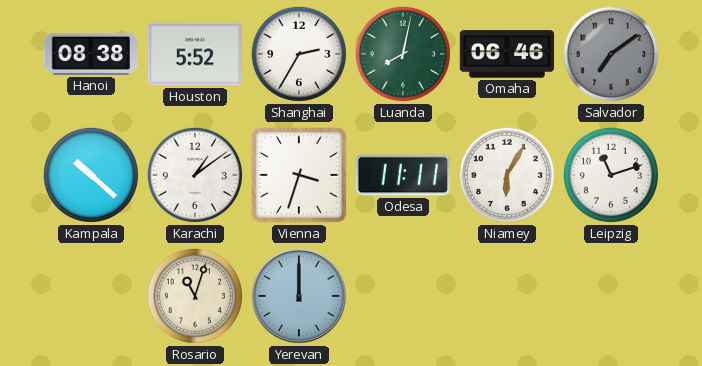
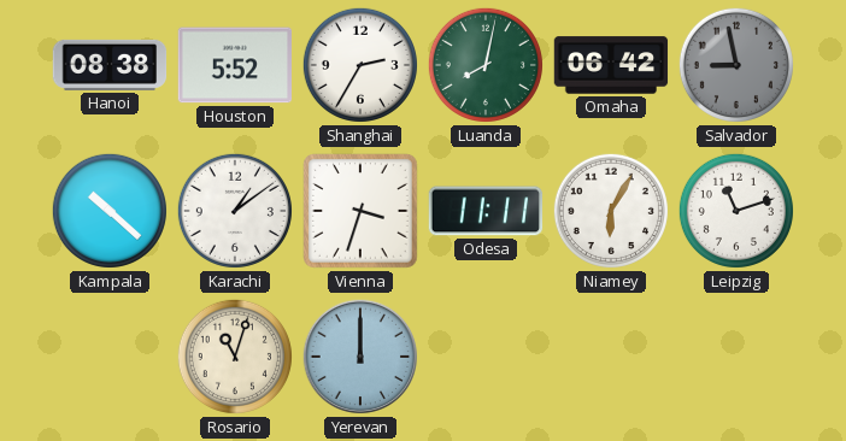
Omaha: 06:46 -> 06:42
Salvador: 7:09 -> 8:58
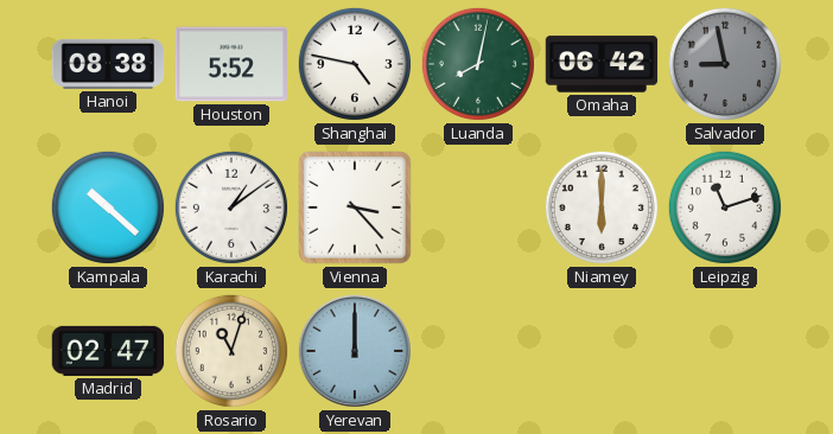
Shanghai: 2:35 -> 4:47
Vienna: 3:33 -> 3:23
Odesa: 11:11 -> none
Niamey: 6:05 -> 6:00
Madrid: none -> 02:47
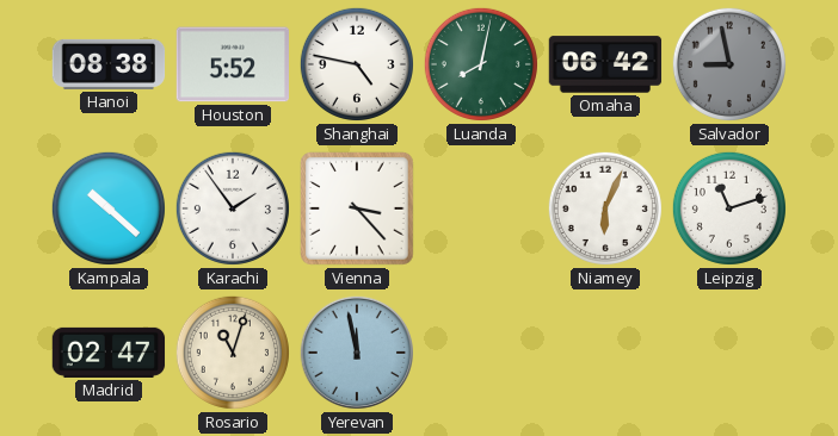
Karachi: 1:09 -> 1:54
Niamey: 6:00 -> 6:04
Yerevan: 12:00 -> 11:58
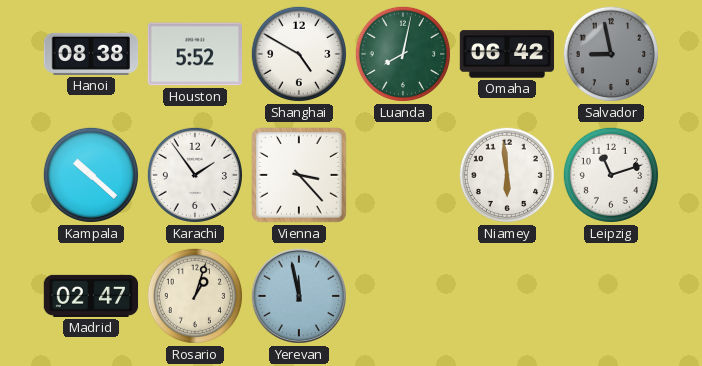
Shanghai: 4:47 -> 4:50
Niamey: 6:04 -> 5:59
Rosario: 11:03 -> 1:03
